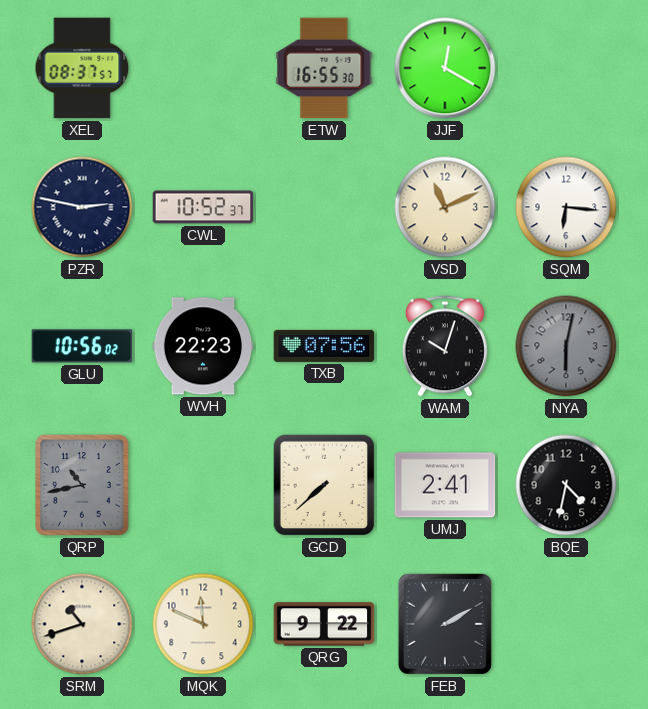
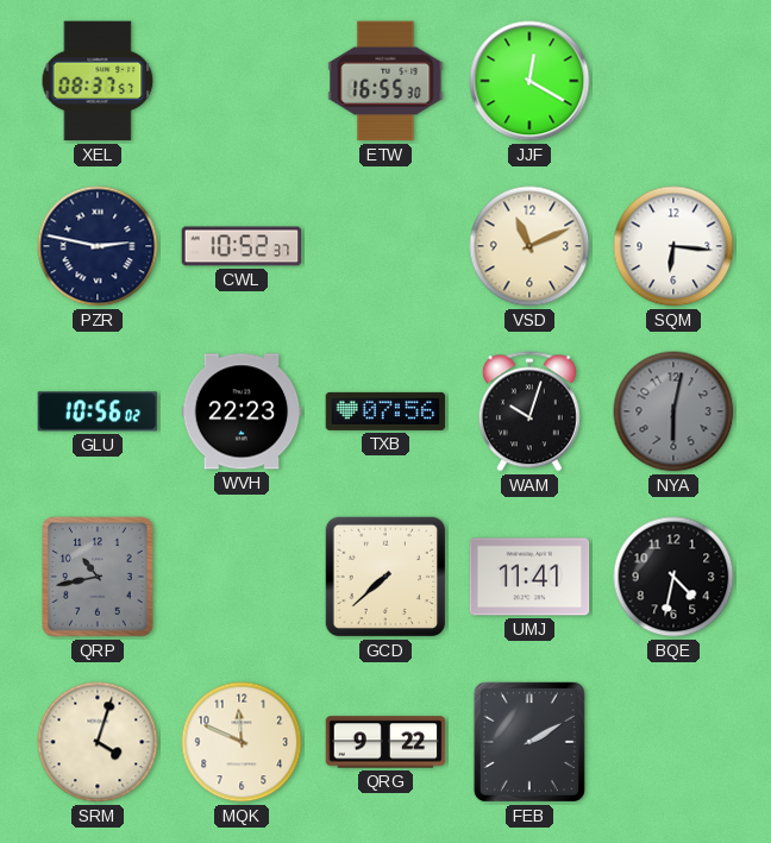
UMJ: 2:41 -> 11:41
SRM: 10:42 -> 4:03
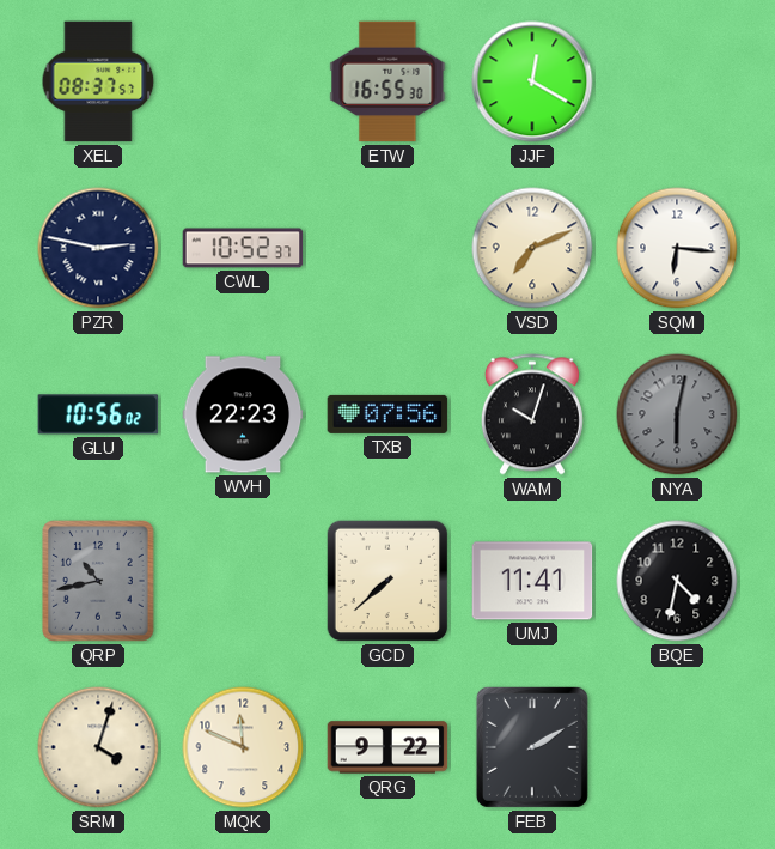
VSD: 11:11 -> 7:11
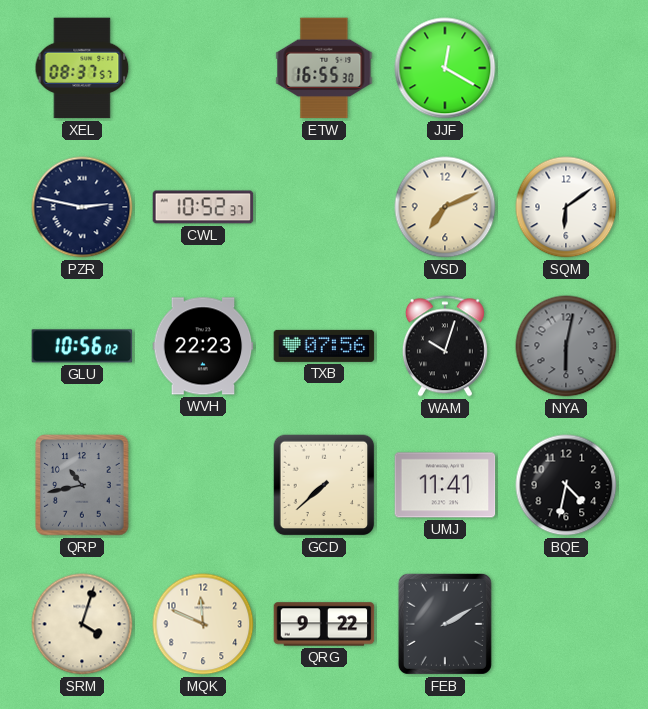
SQM: 6:16 -> 6:09
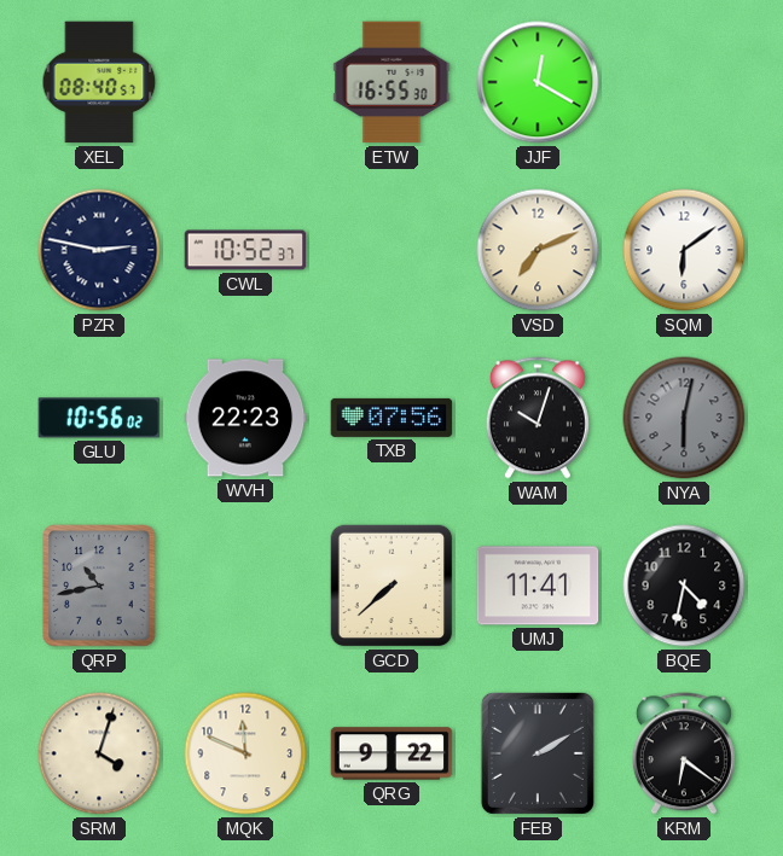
XEL: 08:37 -> 08:40
KRM: none -> 6:21
